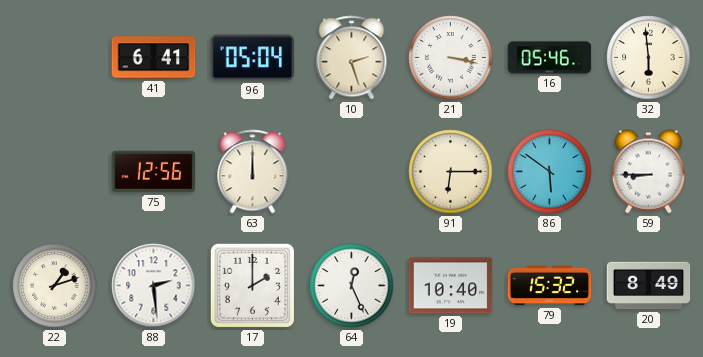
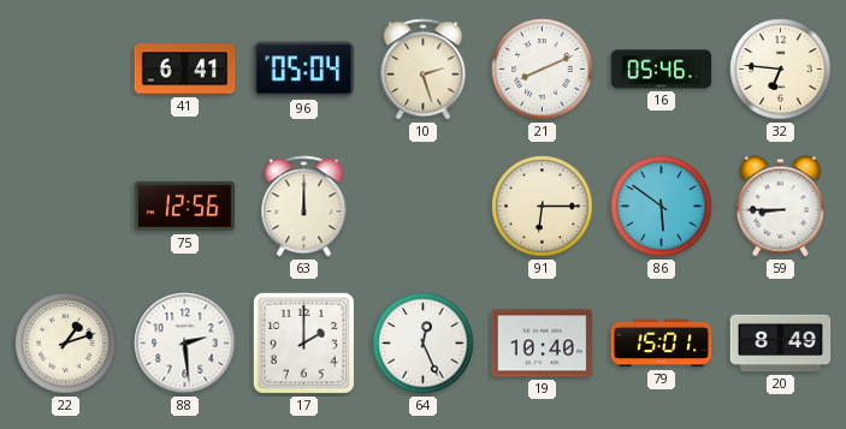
21: 3:17 -> 8:11
32: 5:59 -> 6:46
79: 15:32 -> 15:01
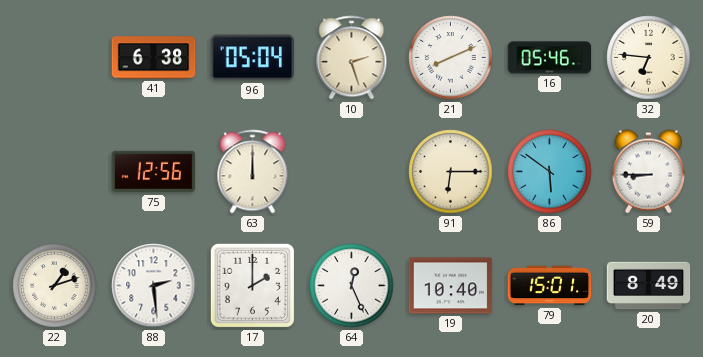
41: 6:41 -> 6:38
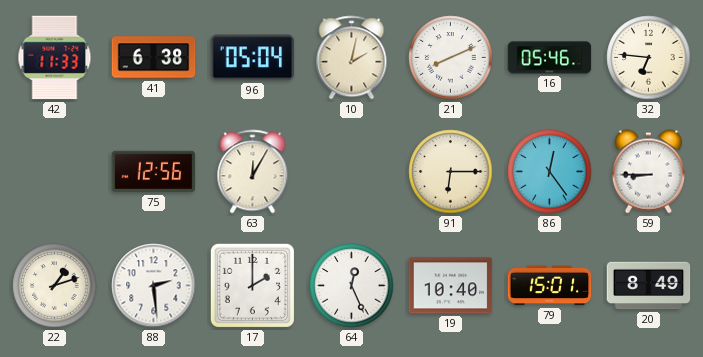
42: none -> 11:33
10: 2:27 -> 2:02
63: 12:00 -> 12:05
86: 5:51 -> 12:24
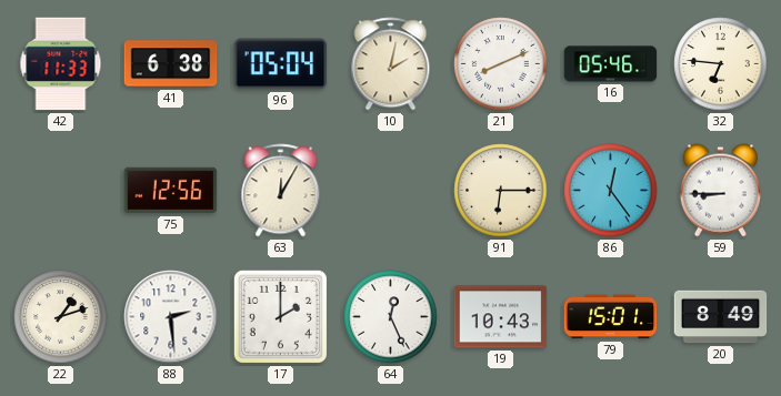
19: 10:40 -> 10:43
